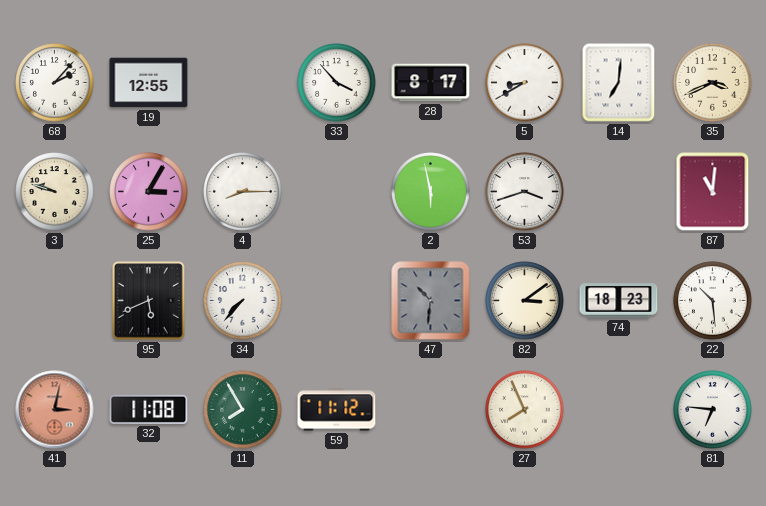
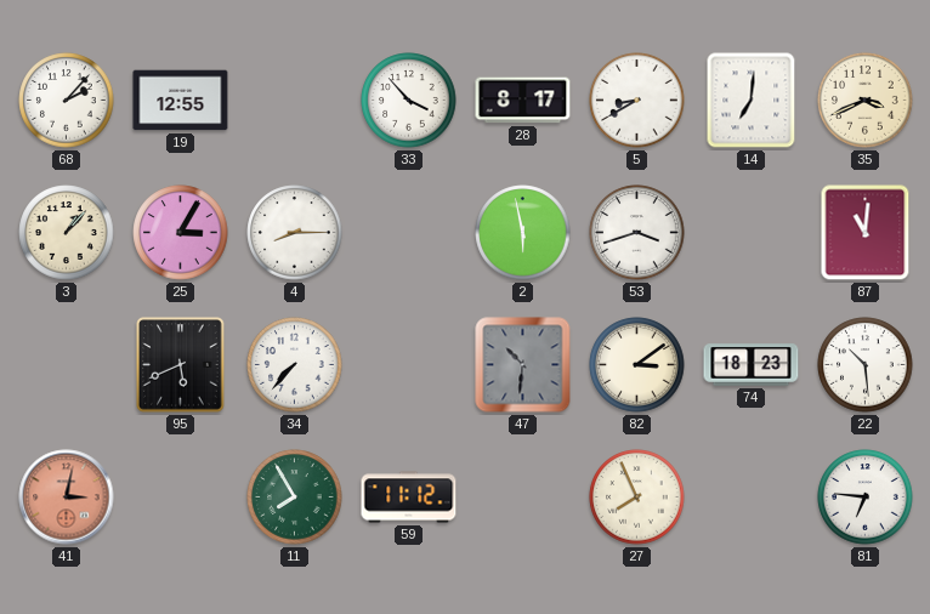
3: 9:48 -> 1:07
32: 11:08 -> none
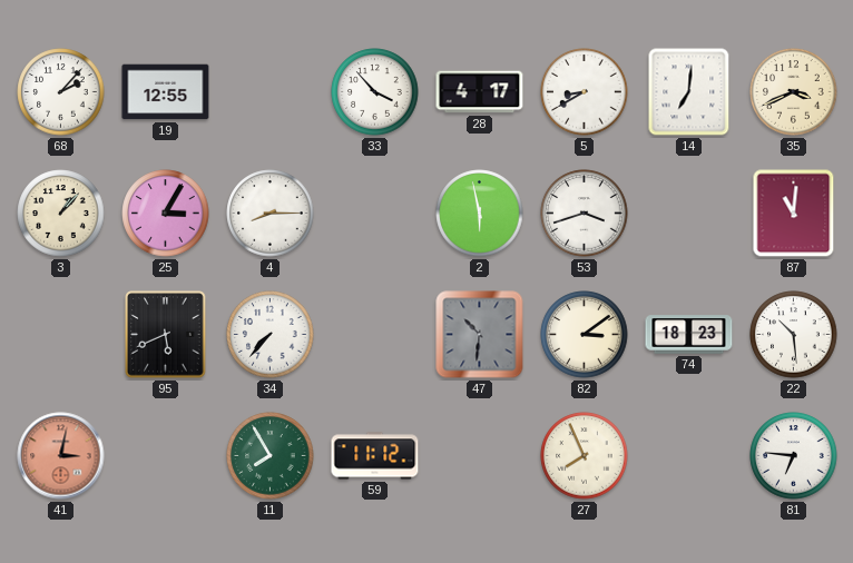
28: 8:17 -> 4:17
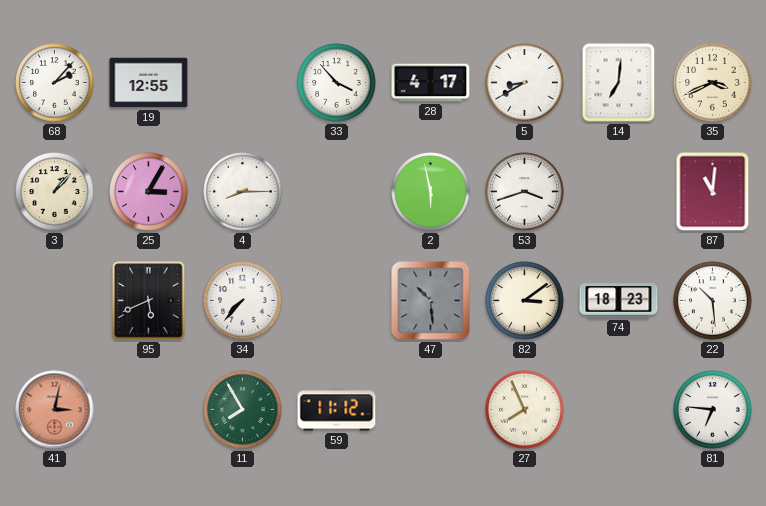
47: 10:31 -> 10:29
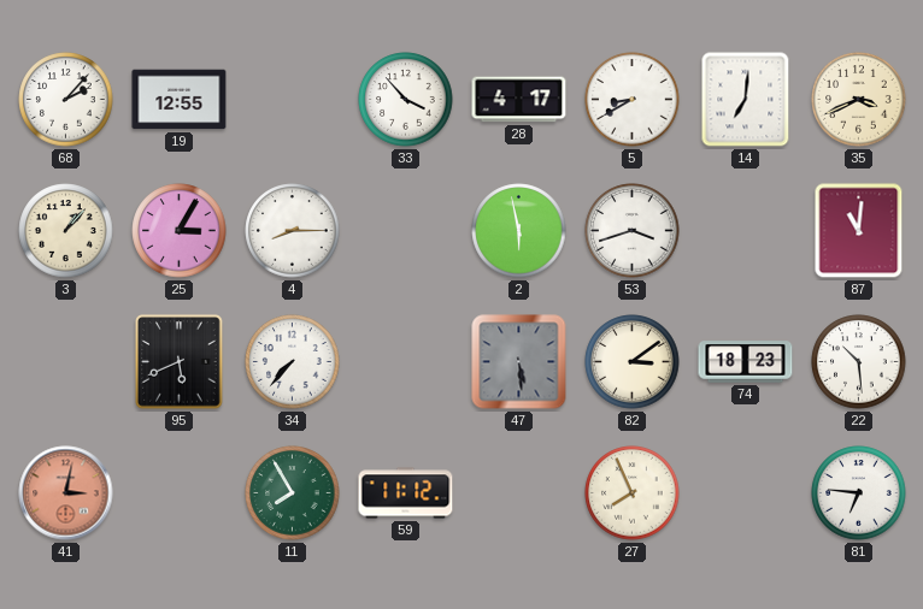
47: 10:29 -> 5:29
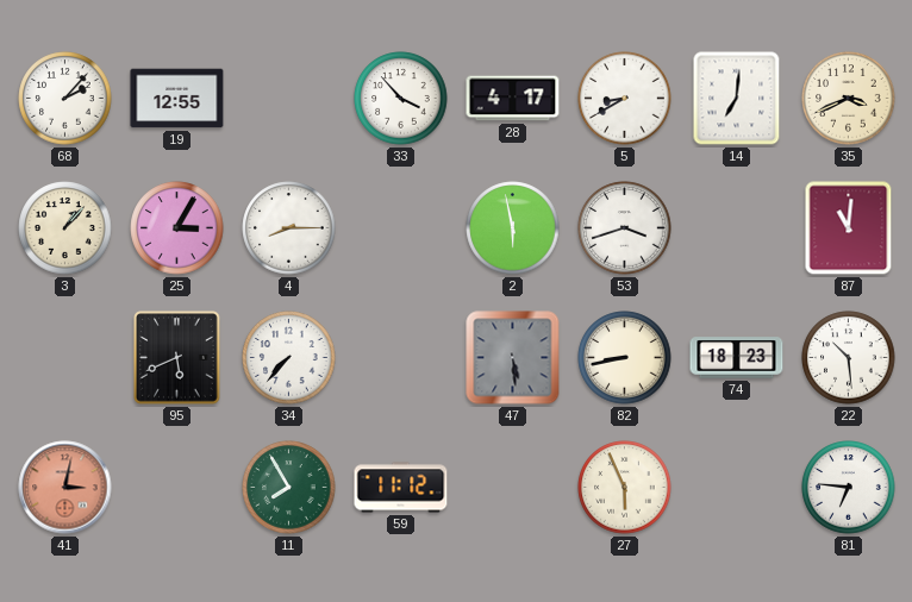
82: 3:09 -> 8:43
27: 7:56 -> 5:56
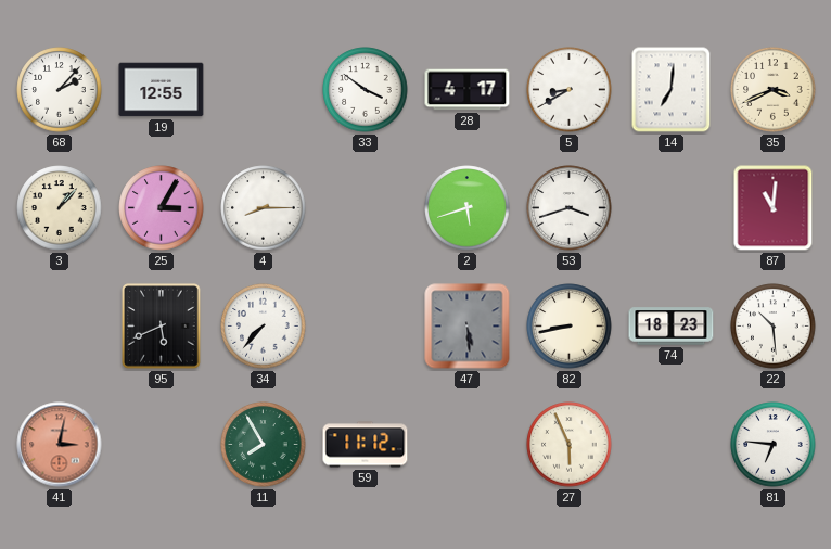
33: 3:53 -> 3:51
2: 5:58 -> 5:42
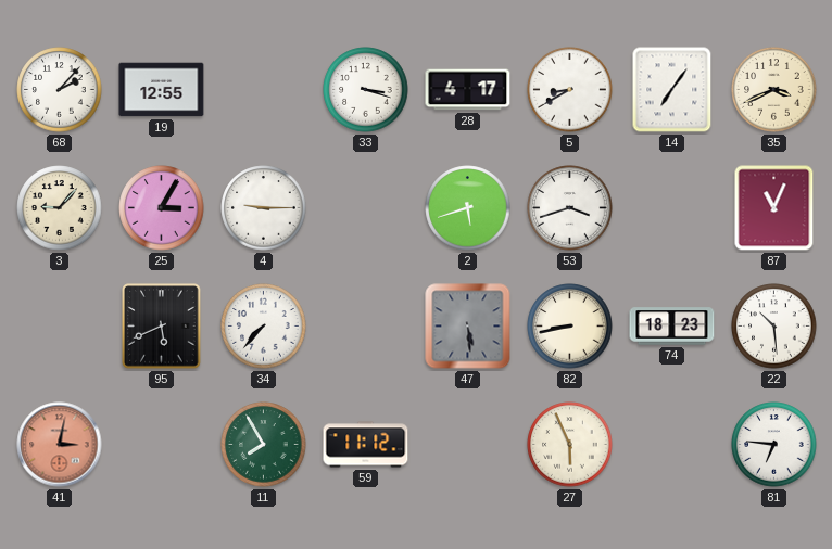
33: 3:51 -> 3:18
14: 7:01 -> 7:06
3: 1:07 -> 9:07
4: 8:15 -> 9:15
87: 11:01 -> 11:04
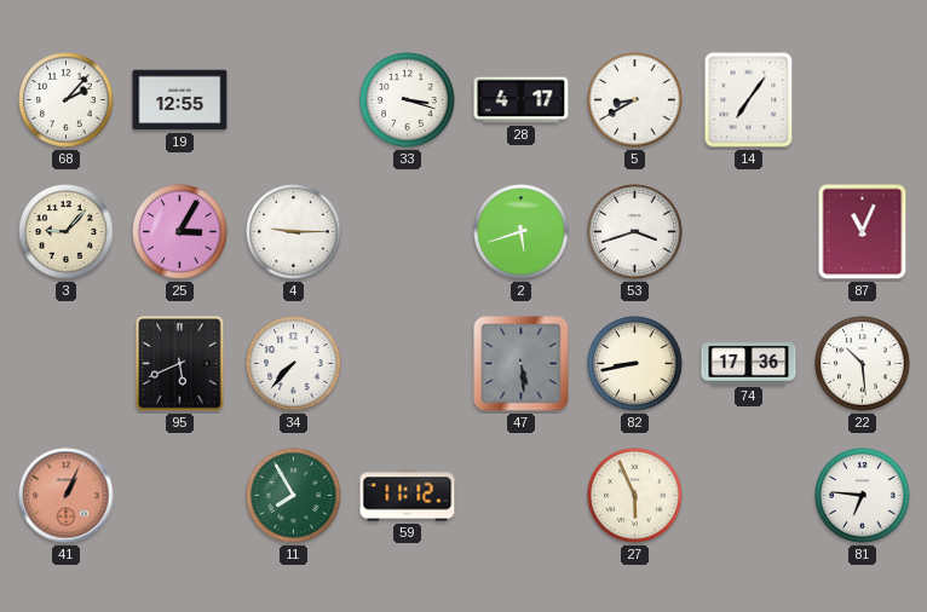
35: 3:41 -> none
74: 18:23 -> 17:36
41: 3:02 -> 1:04
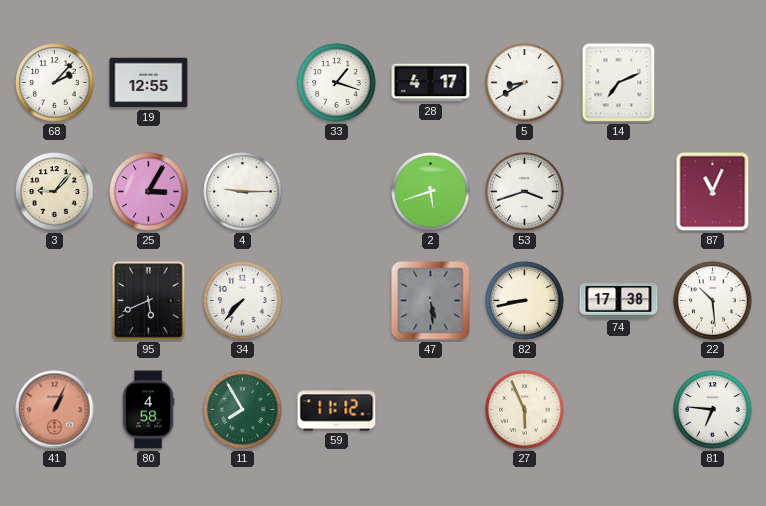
33: 3:18 -> 1:18
14: 7:06 -> 7:11
74: 17:36 -> 17:38
80: none -> 4:58
